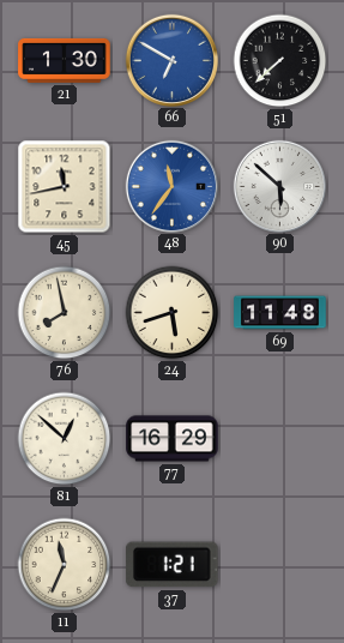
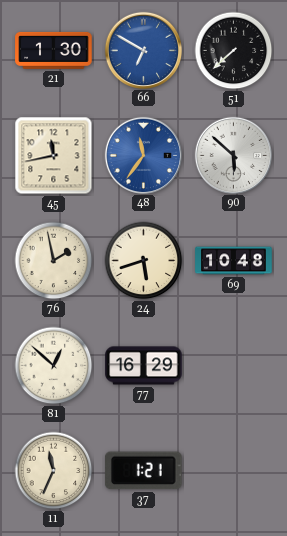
76: 7:58 -> 1:58
69: 11:48 -> 10:48
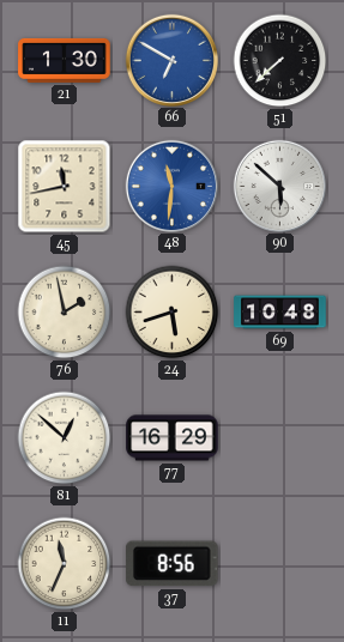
48: 11:36 -> 11:31
37: 1:21 -> 8:56
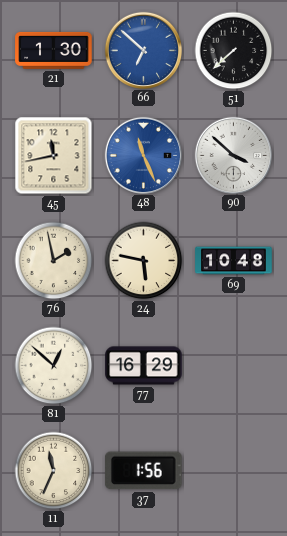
66: 6:50 -> 6:52
48: 11:31 -> 11:26
90: 5:52 -> 3:52
24: 5:42 -> 5:47
37: 8:56 -> 1:56
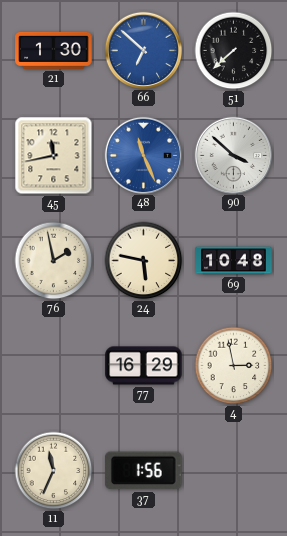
81: 12:52 -> none
4: none -> 2:58
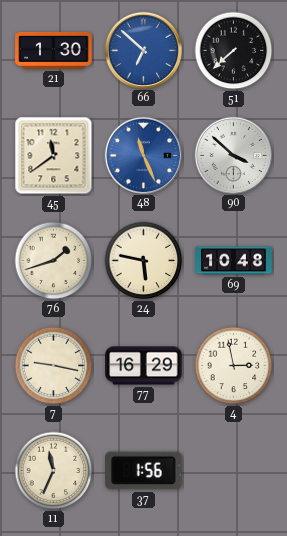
45: 11:43 -> 11:39
76: 1:58 -> 1:42
7: none -> 9:17
